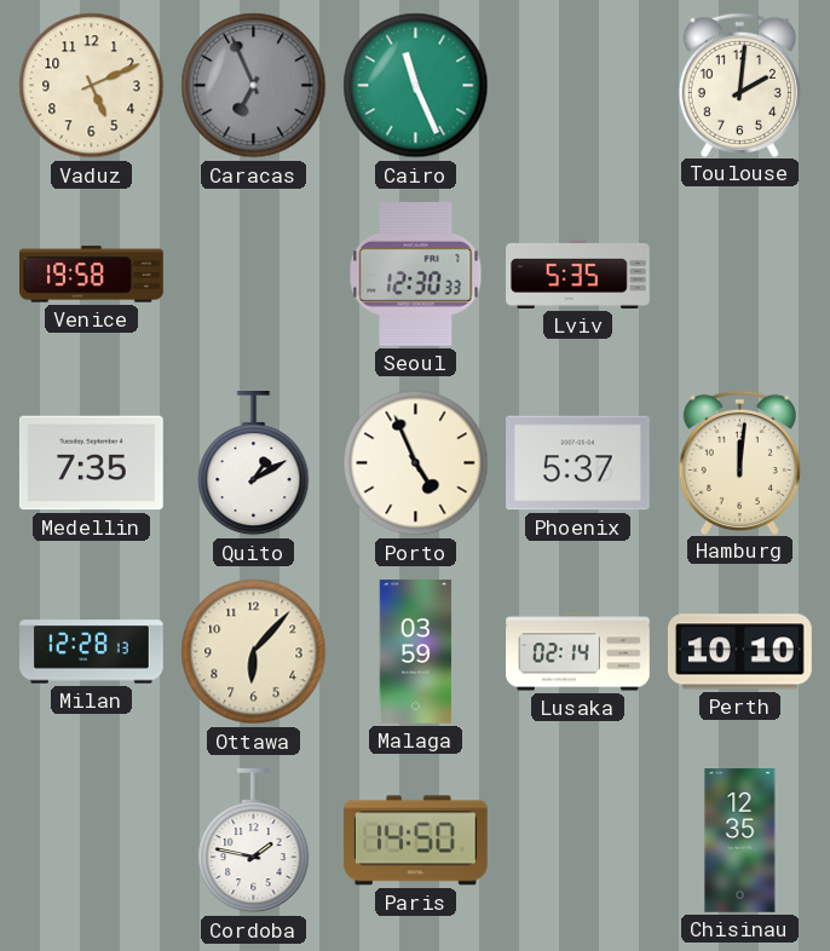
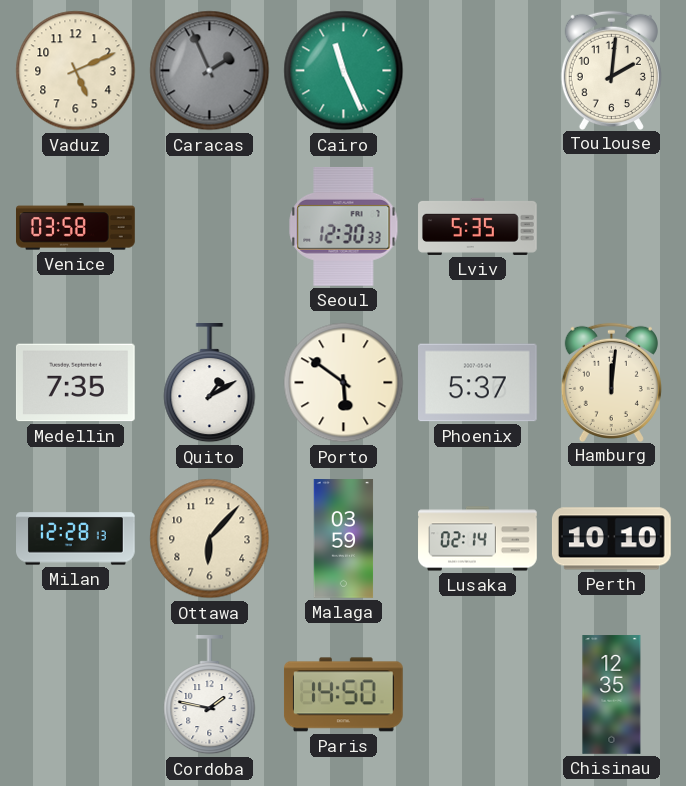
Caracas: 6:56 -> 1:56
Venice: 19:58 -> 03:58
Porto: 4:56 -> 5:51
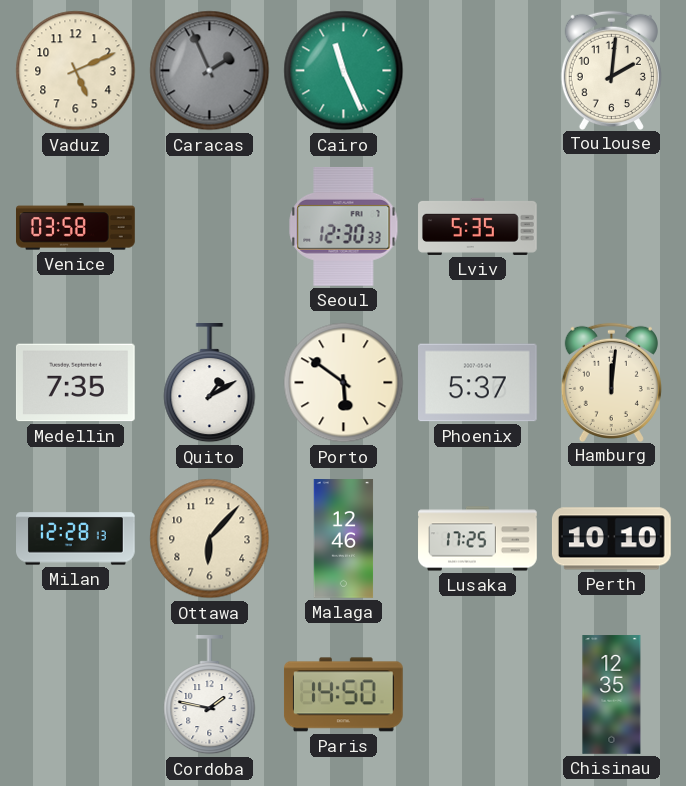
Malaga: 03:59 -> 12:46
Lusaka: 02:14 -> 17:25
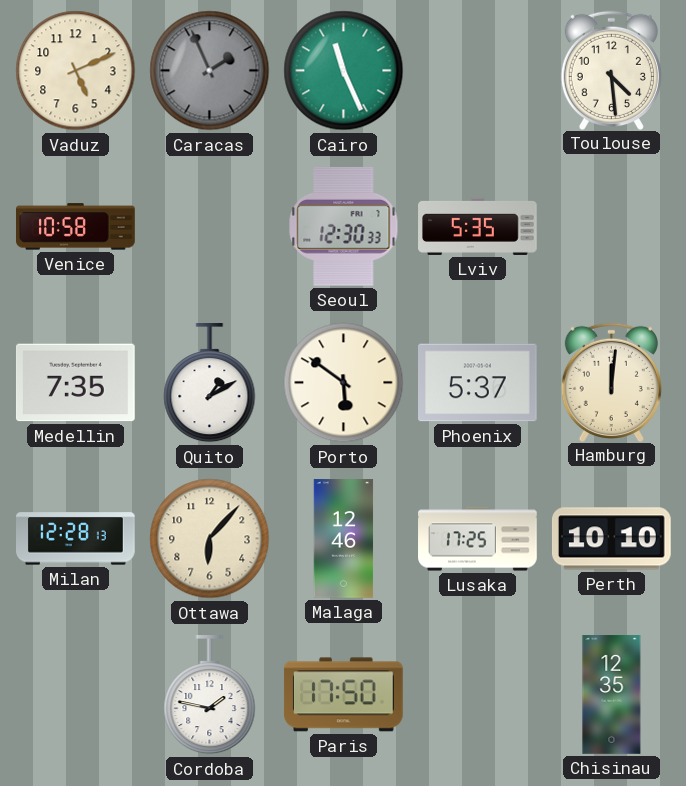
Toulouse: 2:01 -> 4:29
Venice: 03:58 -> 10:58
Paris: 14:50 -> 17:50
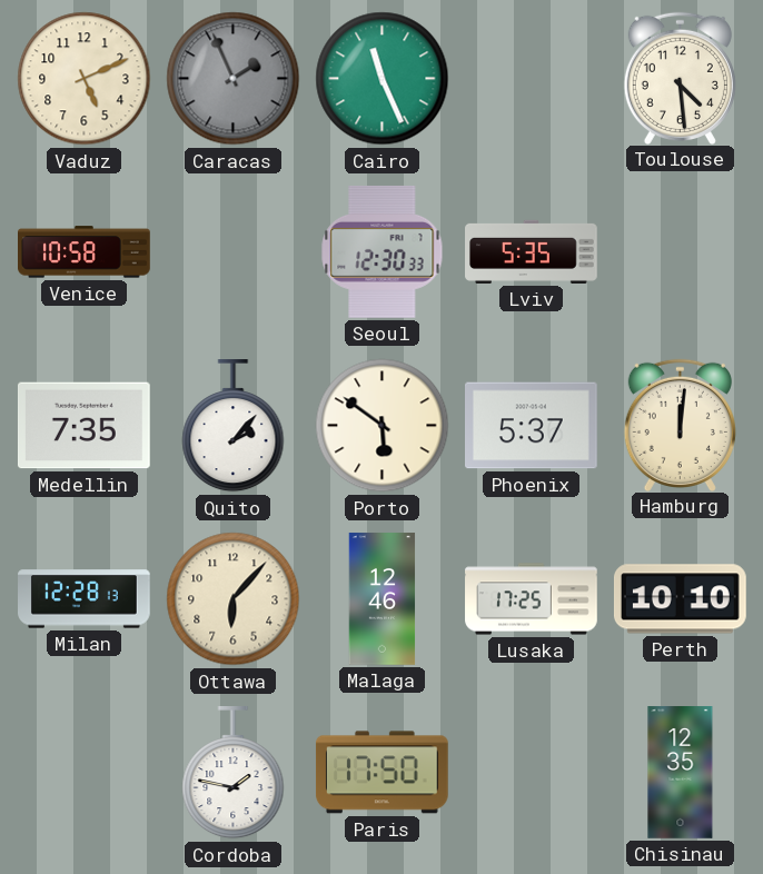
Quito: 1:10 -> 2:07
